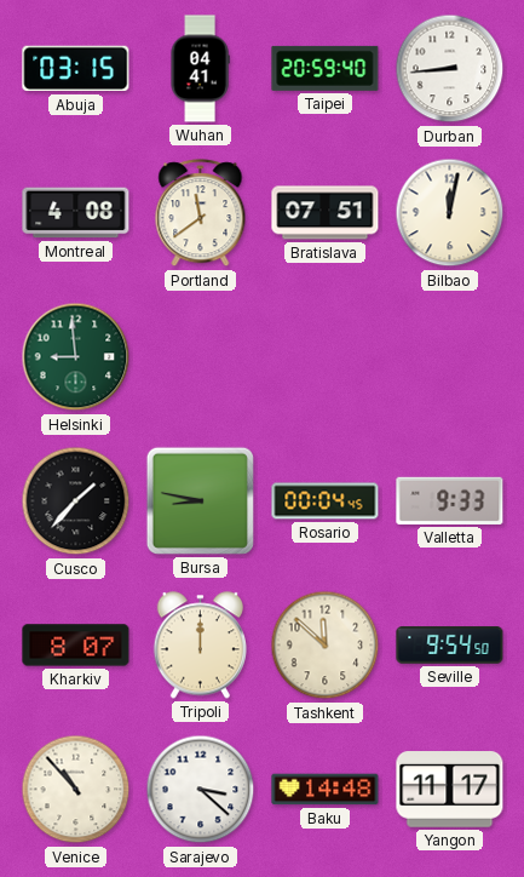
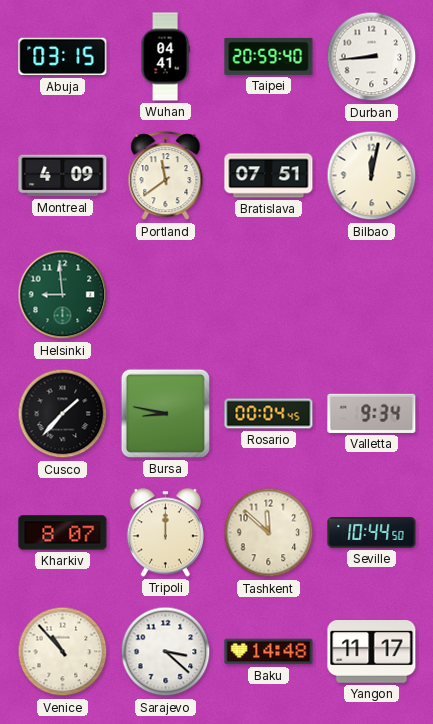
Montreal: 4:08 -> 4:09
Valletta: 9:33 -> 9:34
Seville: 9:54 -> 10:44
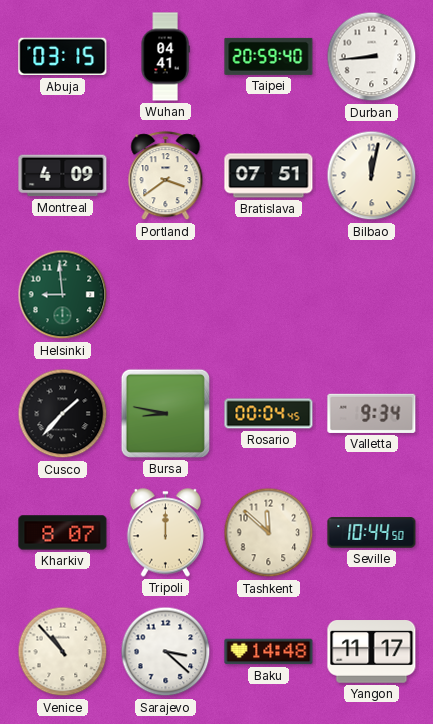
Portland: 11:39 -> 3:39
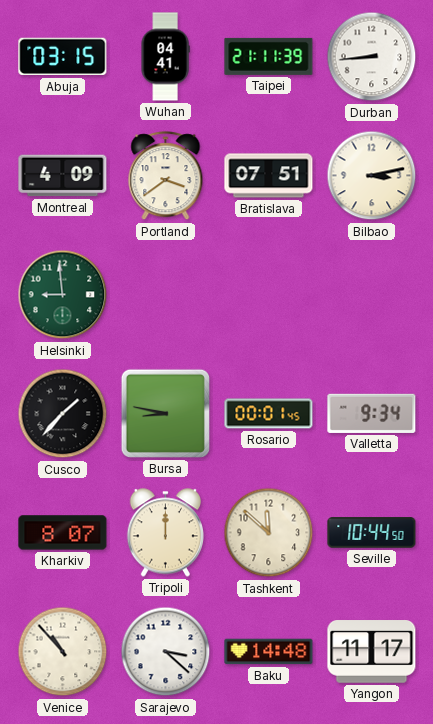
Taipei: 20:59 -> 21:11
Bilbao: 12:02 -> 3:13
Rosario: 00:04 -> 00:01
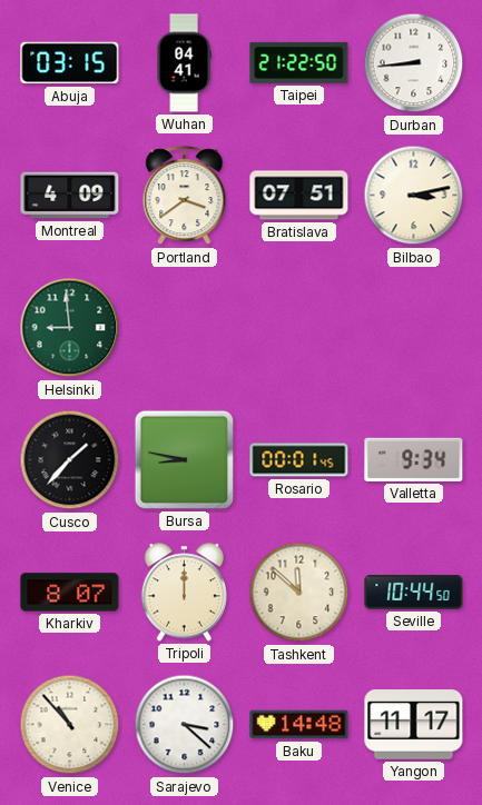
Taipei: 21:11 -> 21:22
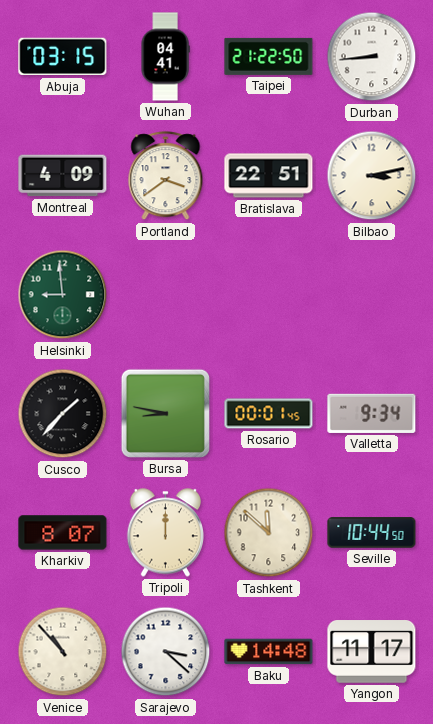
Bratislava: 07:51 -> 22:51
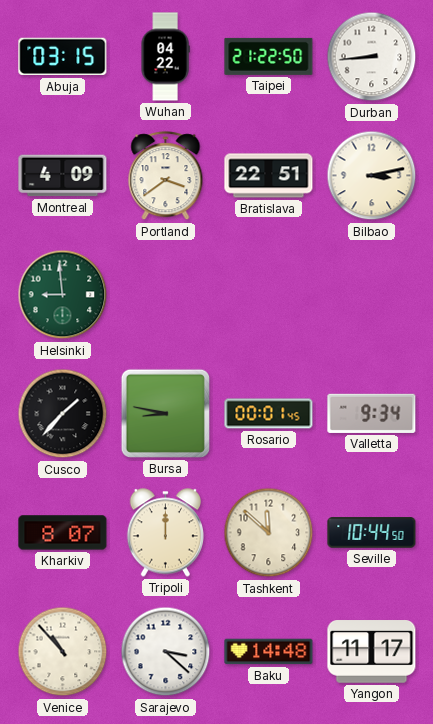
Wuhan: 04:41 -> 04:22
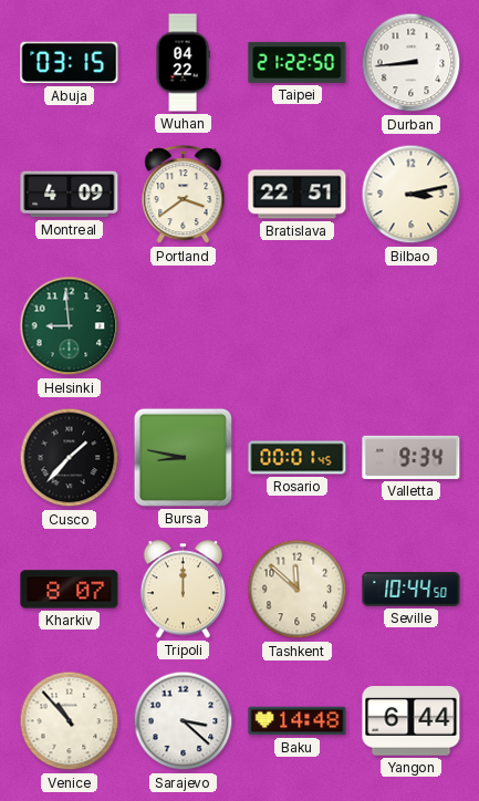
Yangon: 11:17 -> 6:44
